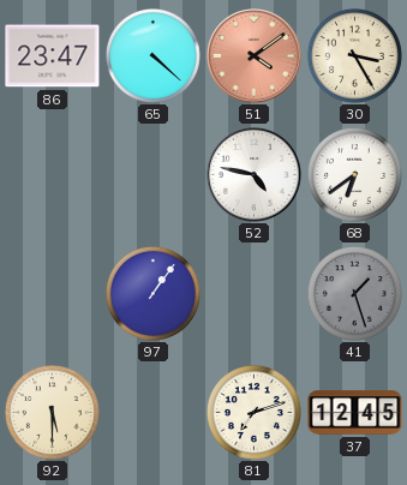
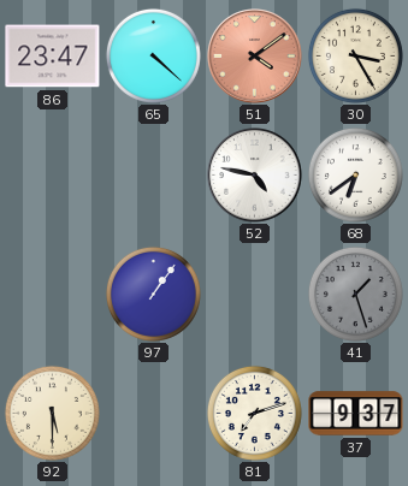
37: 12:45 -> 9:37
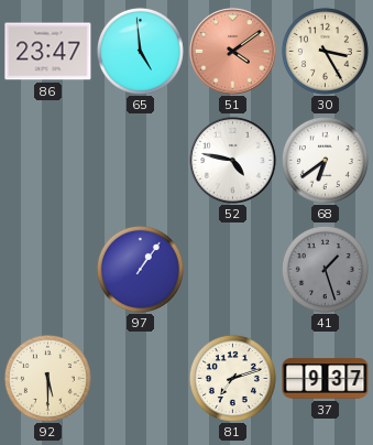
65: 4:22 -> 4:59
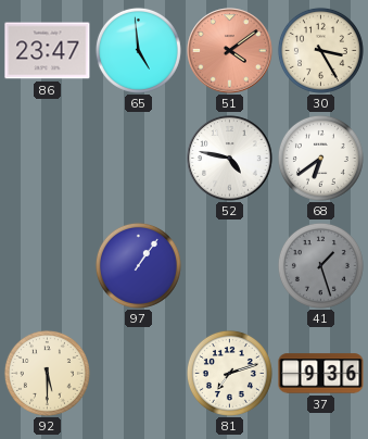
37: 9:37 -> 9:36
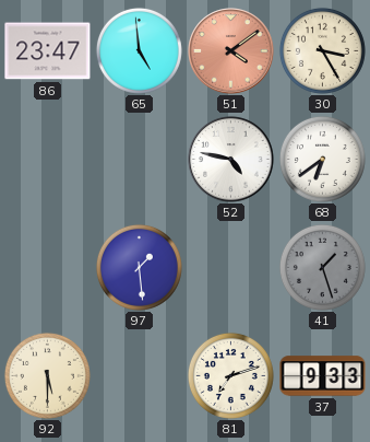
97: 1:06 -> 1:29
37: 9:36 -> 9:33
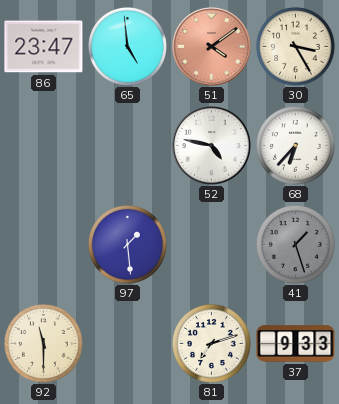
68: 6:39 -> 6:37
92: 5:30 -> 11:30
